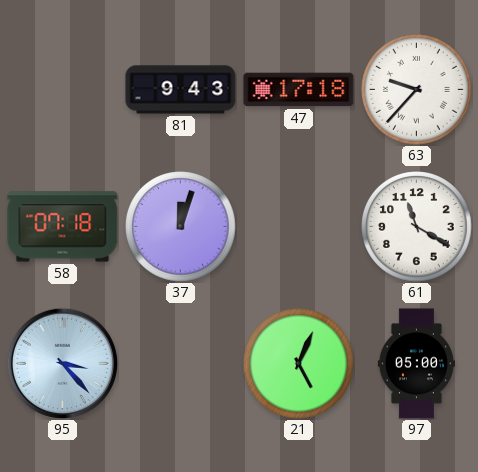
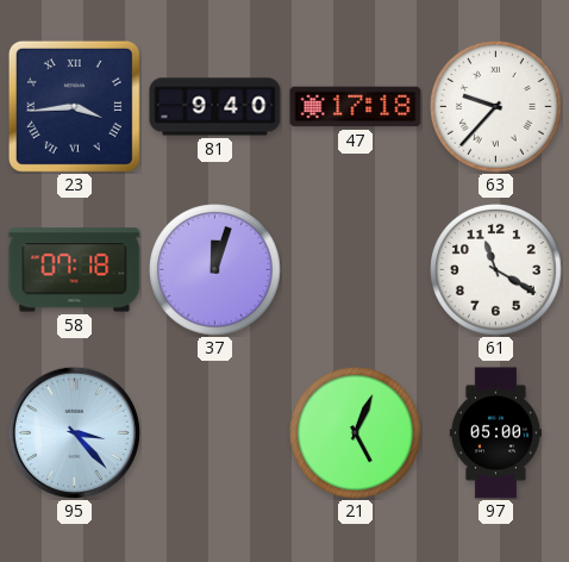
23: none -> 3:44
81: 9:43 -> 9:40
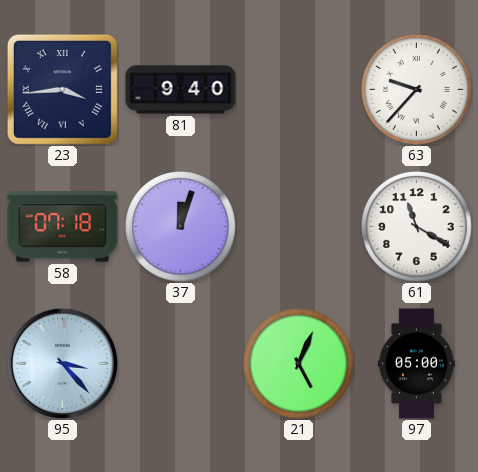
47: 17:18 -> none
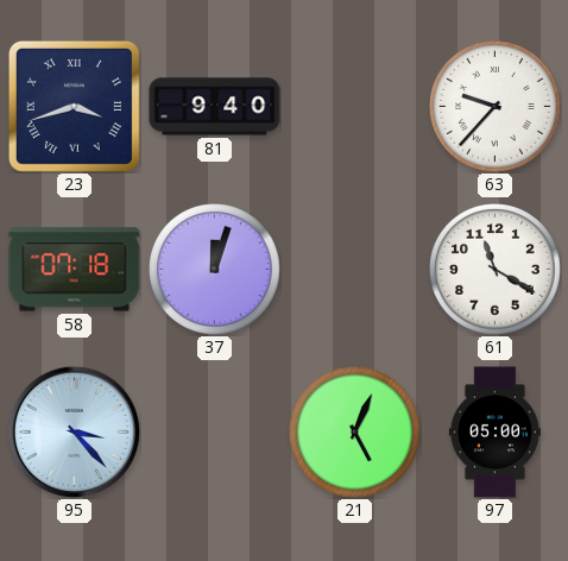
23: 3:44 -> 3:42
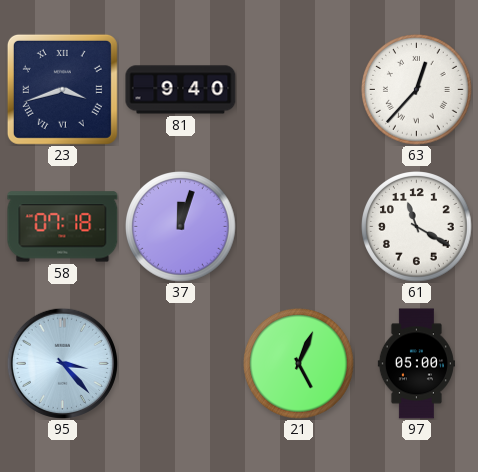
63: 9:37 -> 12:37
